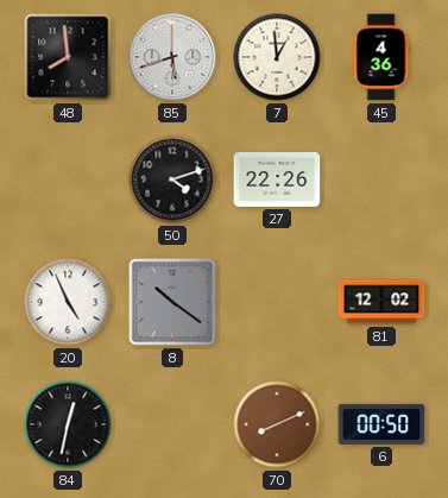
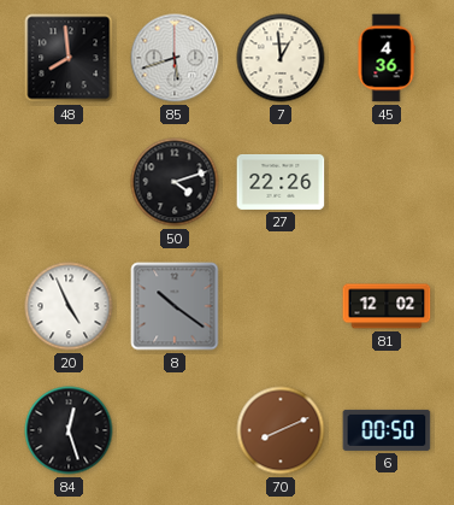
84: 12:32 -> 12:27
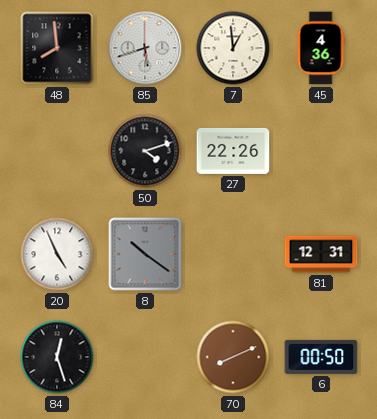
81: 12:02 -> 12:31
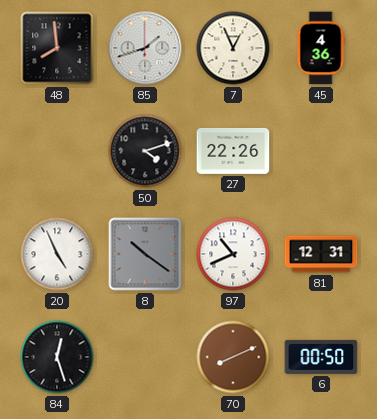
85: 5:42 -> 1:42
7: 12:59 -> 12:56
97: none -> 10:41
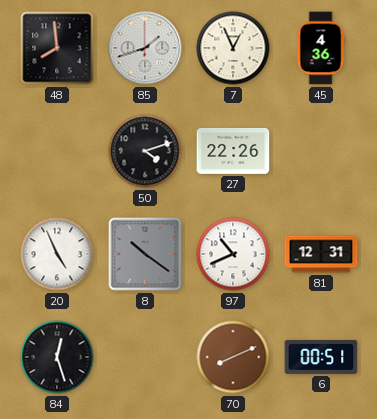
6: 00:50 -> 00:51
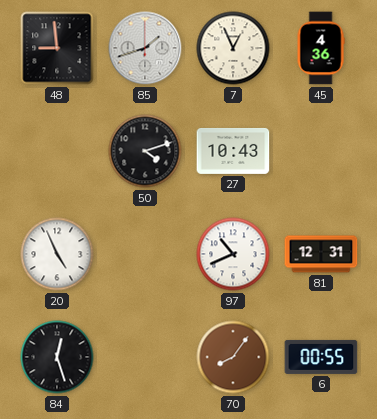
48: 7:59 -> 8:59
27: 22:26 -> 10:43
8: 10:21 -> none
70: 8:11 -> 8:06
6: 00:51 -> 00:55
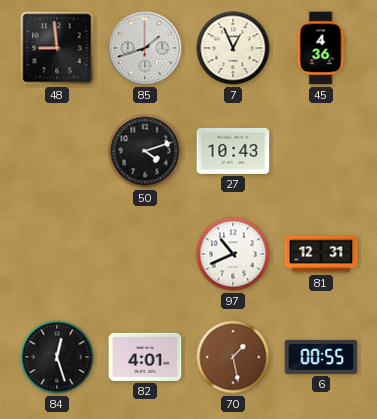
20: 4:56 -> none
82: none -> 4:01
70: 8:06 -> 1:28
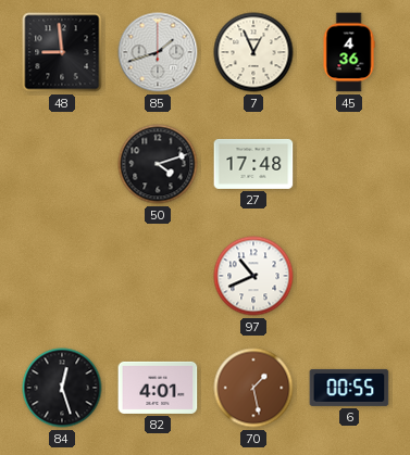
27: 10:43 -> 17:48
81: 12:31 -> none
